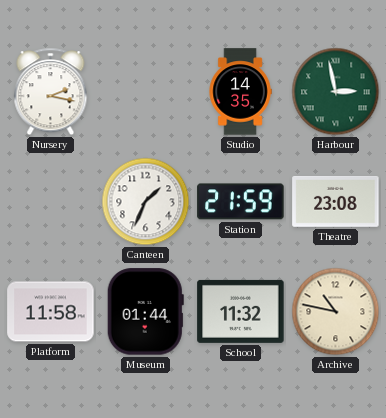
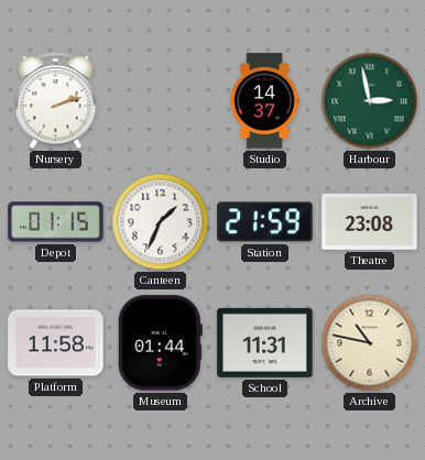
Nursery: 2:17 -> 2:12
Studio: 14:35 -> 14:37
Depot: none -> 01:15
School: 11:32 -> 11:31
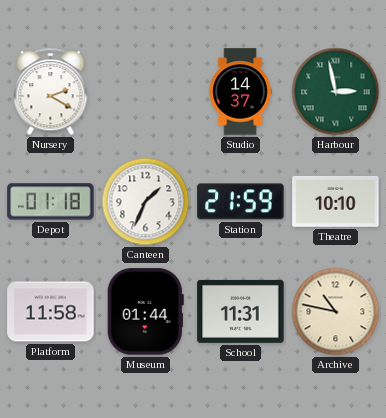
Nursery: 2:12 -> 2:20
Depot: 01:15 -> 01:18
Theatre: 23:08 -> 10:10
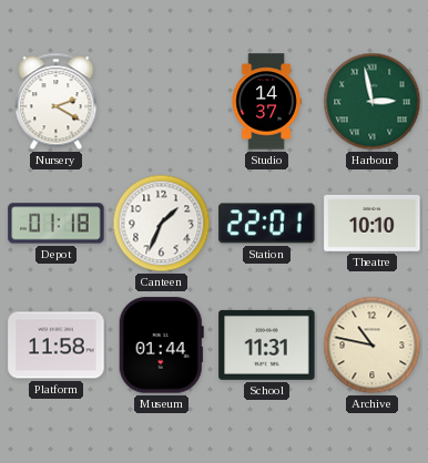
Station: 21:59 -> 22:01
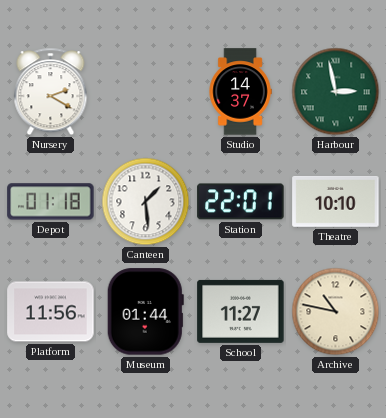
Canteen: 1:34 -> 1:29
Platform: 11:58 -> 11:56
School: 11:31 -> 11:27
